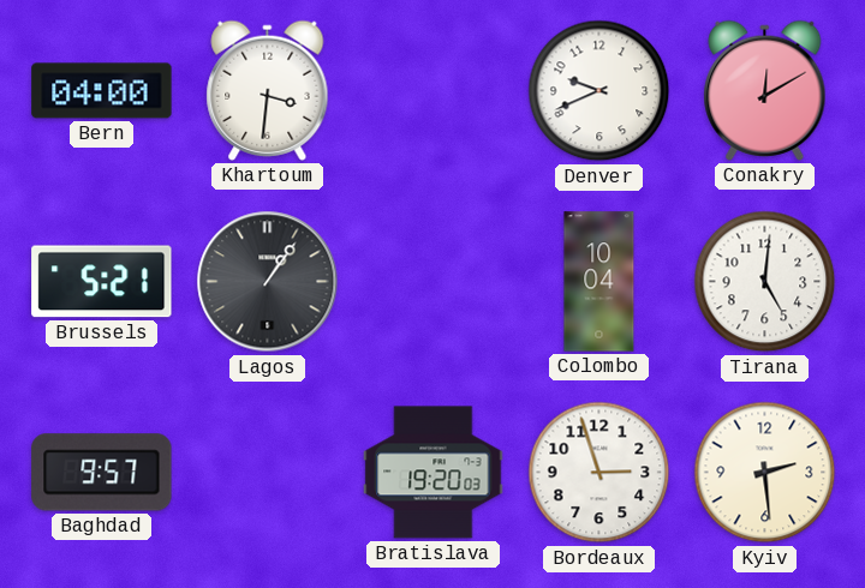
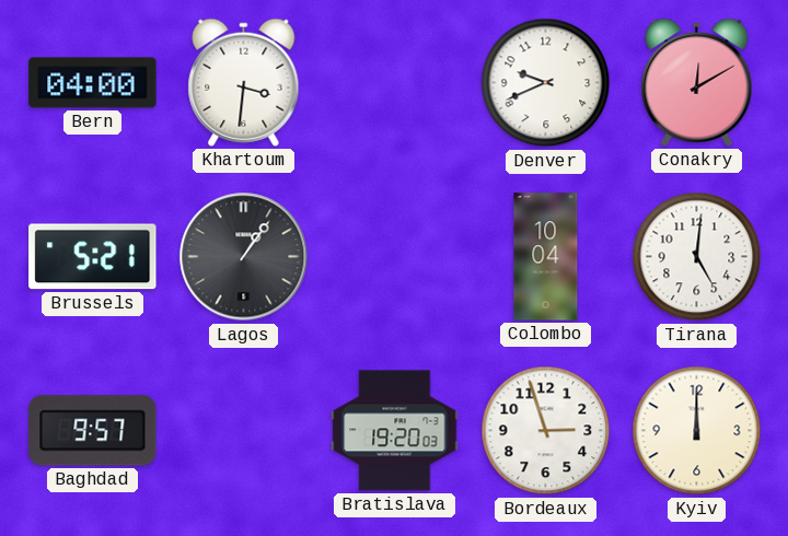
Kyiv: 2:29 -> 12:00
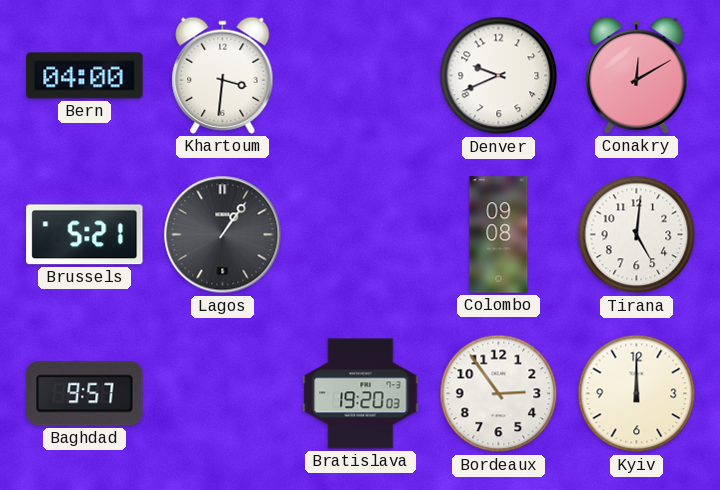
Colombo: 10:04 -> 09:08
Bordeaux: 2:57 -> 2:54
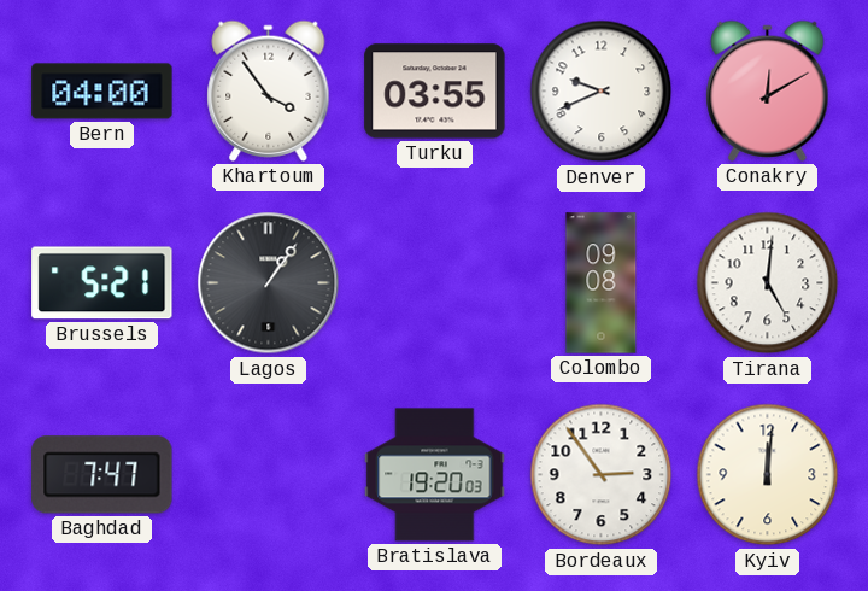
Khartoum: 3:31 -> 3:54
Turku: none -> 03:55
Baghdad: 9:57 -> 7:47
Kyiv: 12:00 -> 12:01
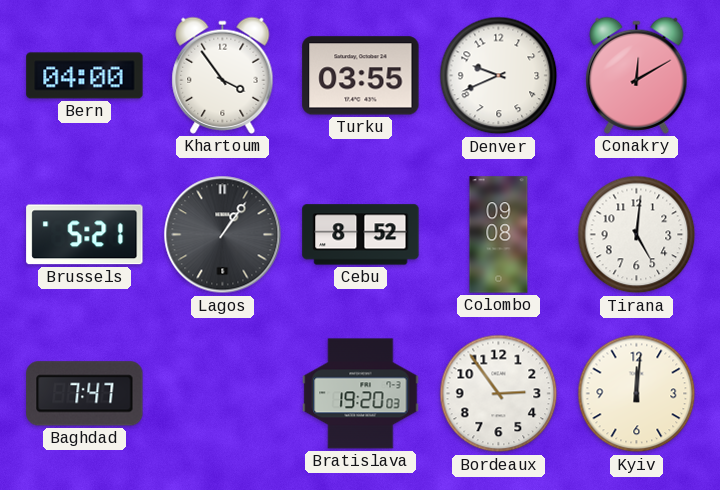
Cebu: none -> 8:52
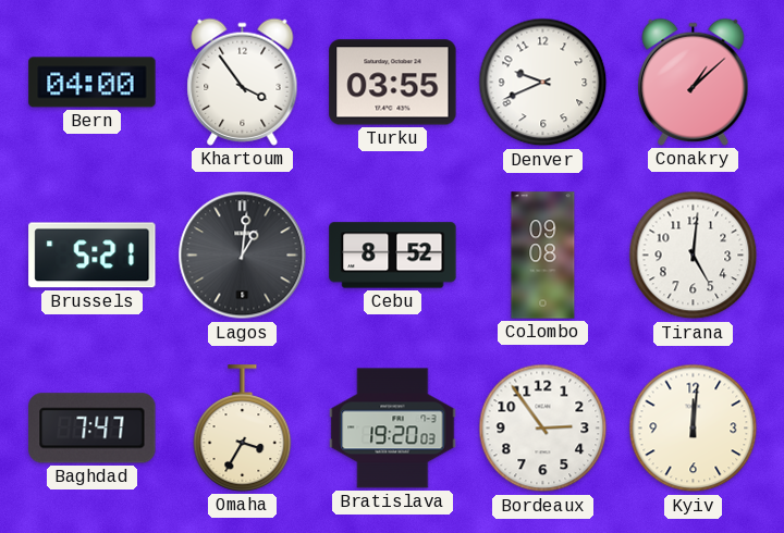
Conakry: 12:10 -> 1:08
Lagos: 1:06 -> 1:01
Omaha: none -> 3:35
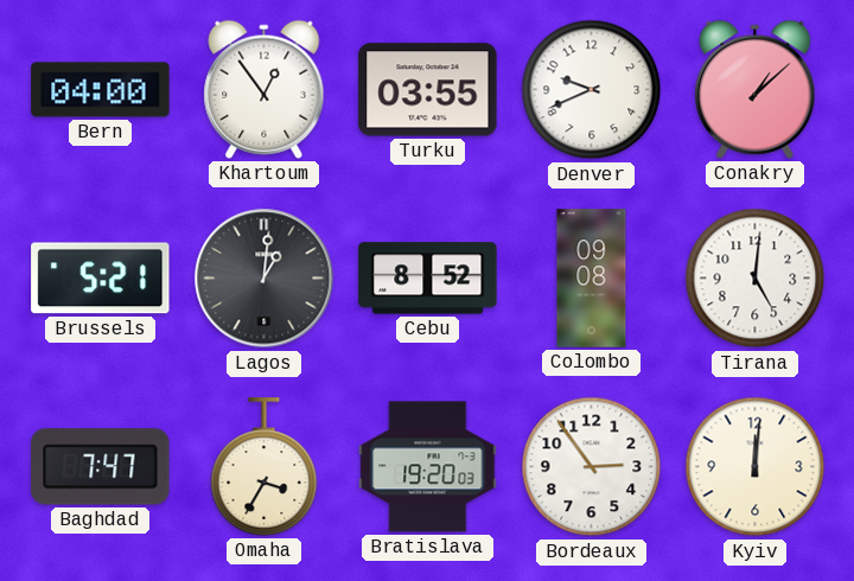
Khartoum: 3:54 -> 12:54
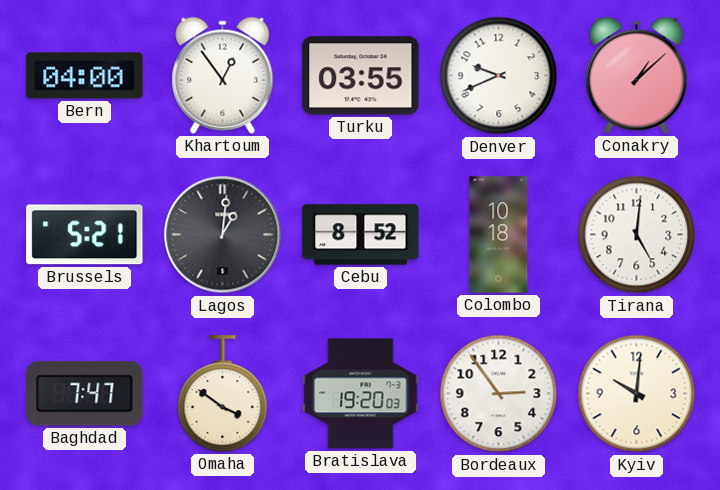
Colombo: 09:08 -> 10:18
Omaha: 3:35 -> 3:51
Kyiv: 12:01 -> 10:01
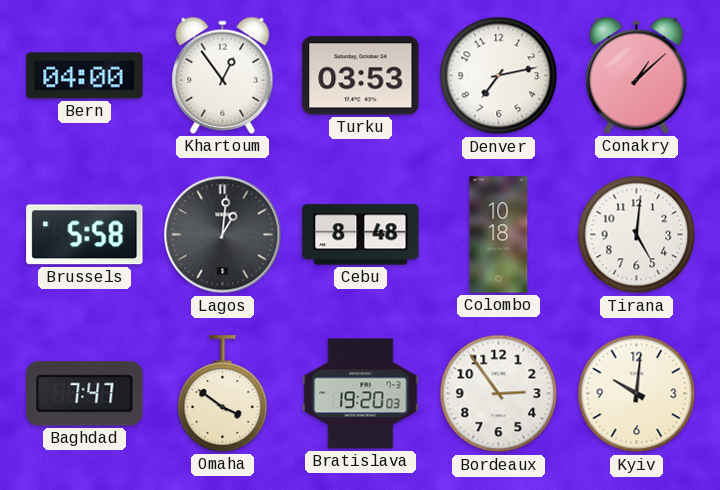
Turku: 03:55 -> 03:53
Denver: 9:41 -> 7:13
Brussels: 5:21 -> 5:58
Cebu: 8:52 -> 8:48
